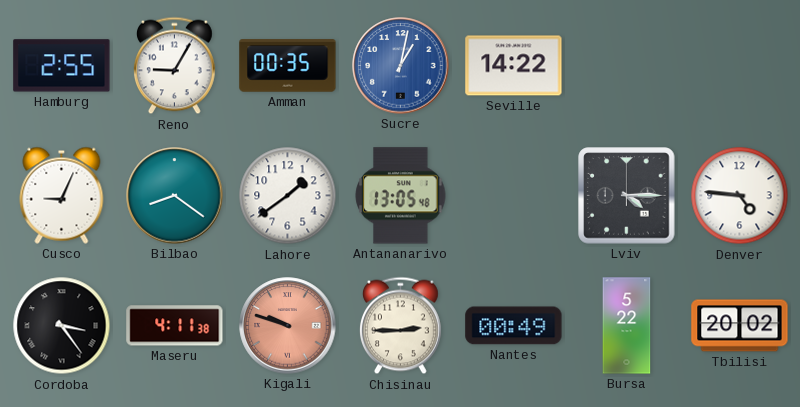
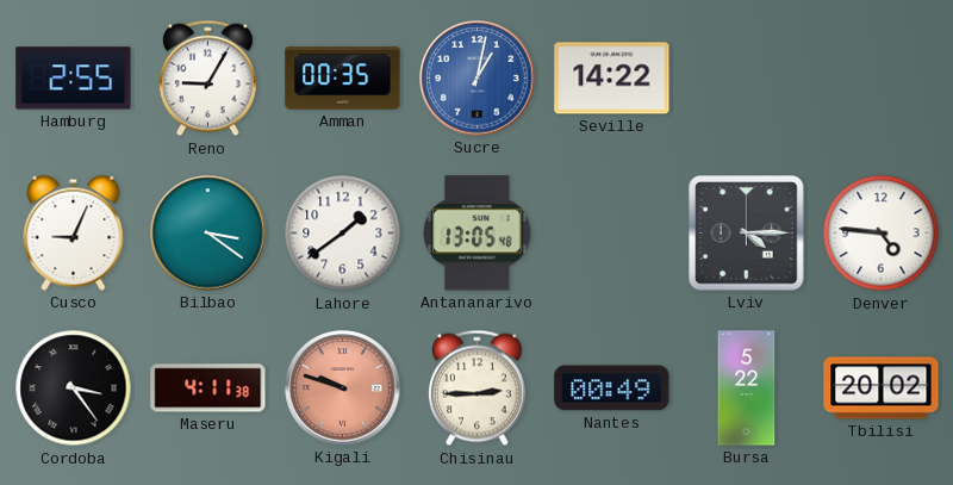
Bilbao: 8:21 -> 3:21
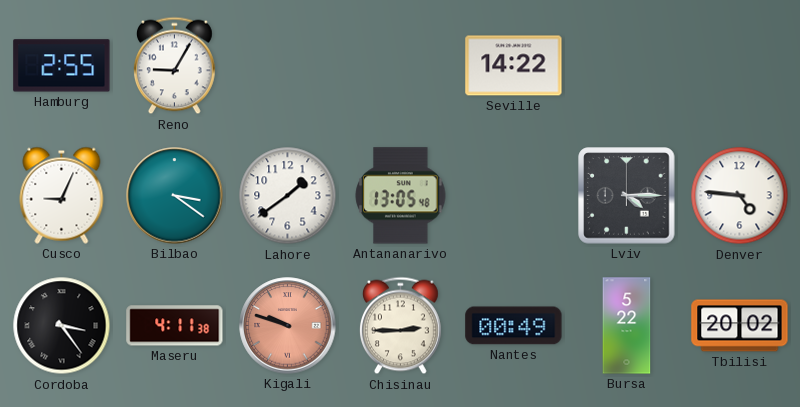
Amman: 00:35 -> none
Sucre: 1:02 -> none
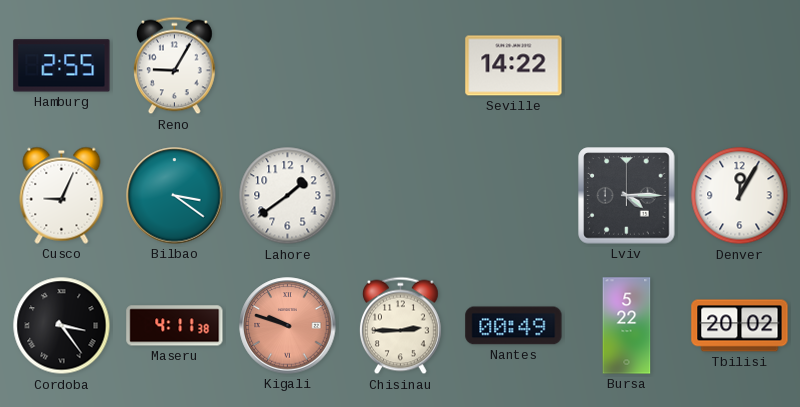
Antananarivo: 13:05 -> none
Denver: 4:46 -> 12:05
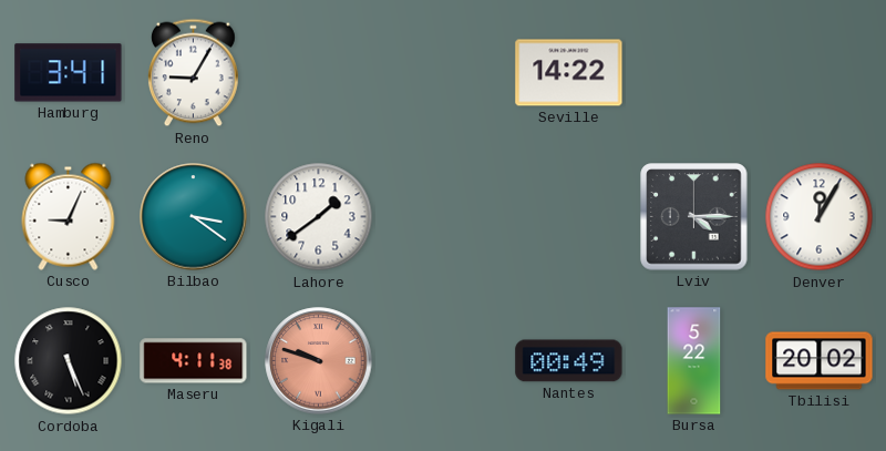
Hamburg: 2:55 -> 3:41
Cordoba: 3:24 -> 5:26
Chisinau: 2:45 -> none
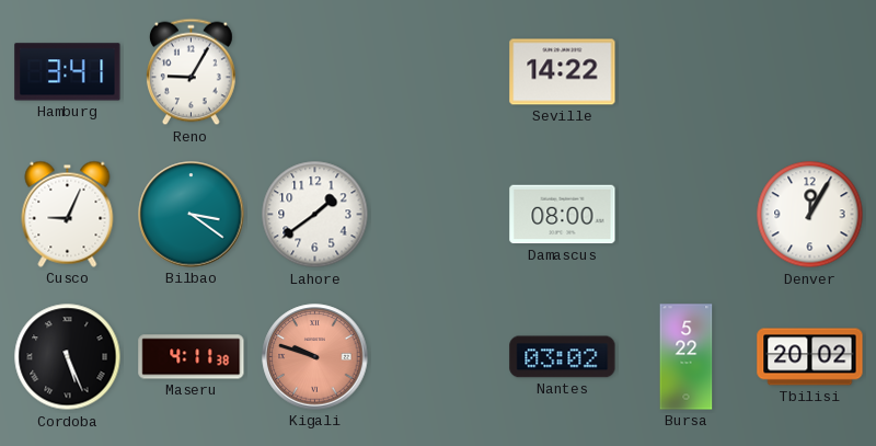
Damascus: none -> 08:00
Lviv: 4:15 -> none
Nantes: 00:49 -> 03:02
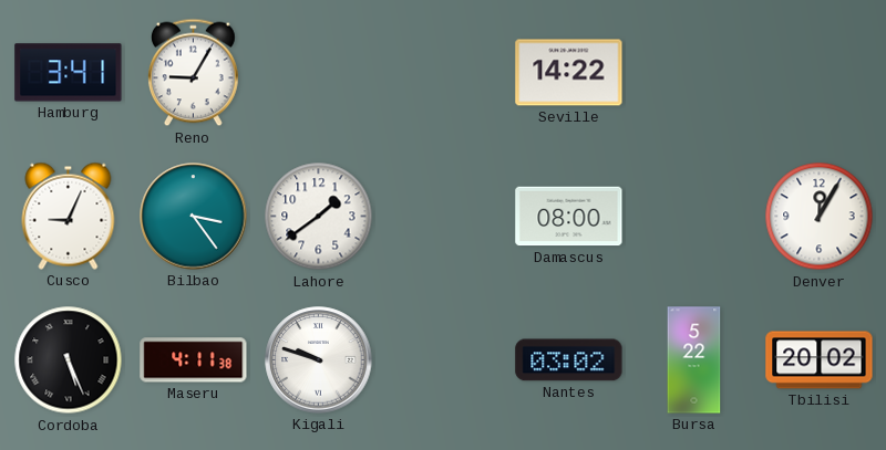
Bilbao: 3:21 -> 3:24
Kigali dial: salmon -> white
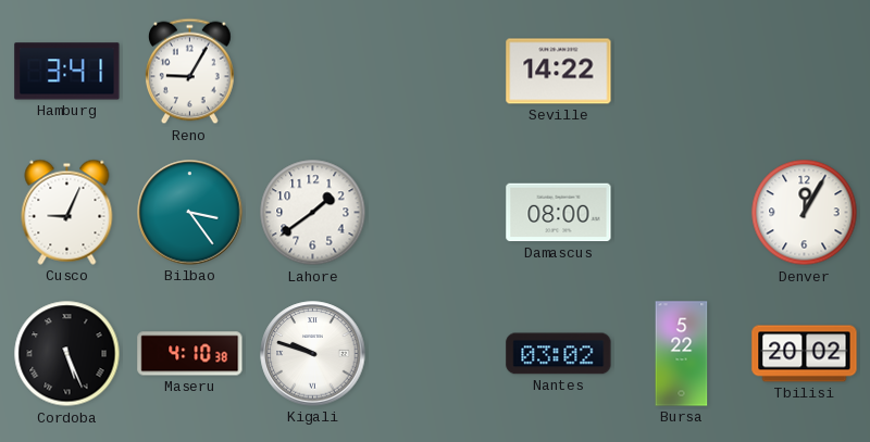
Maseru: 4:11 -> 4:10
